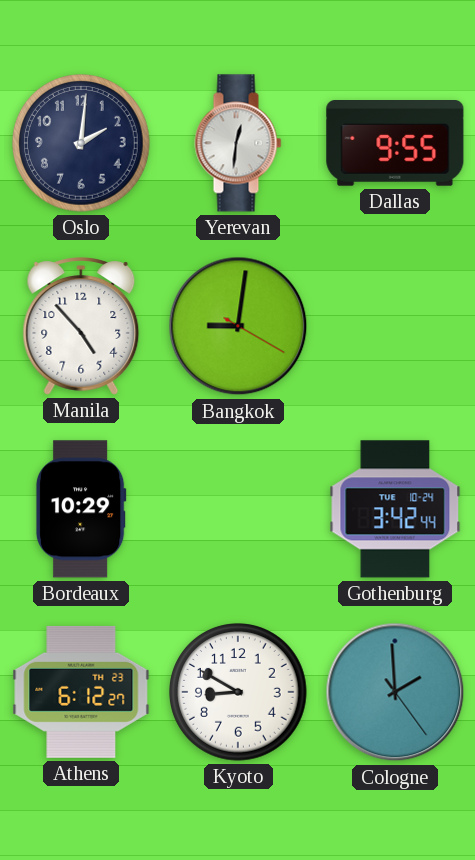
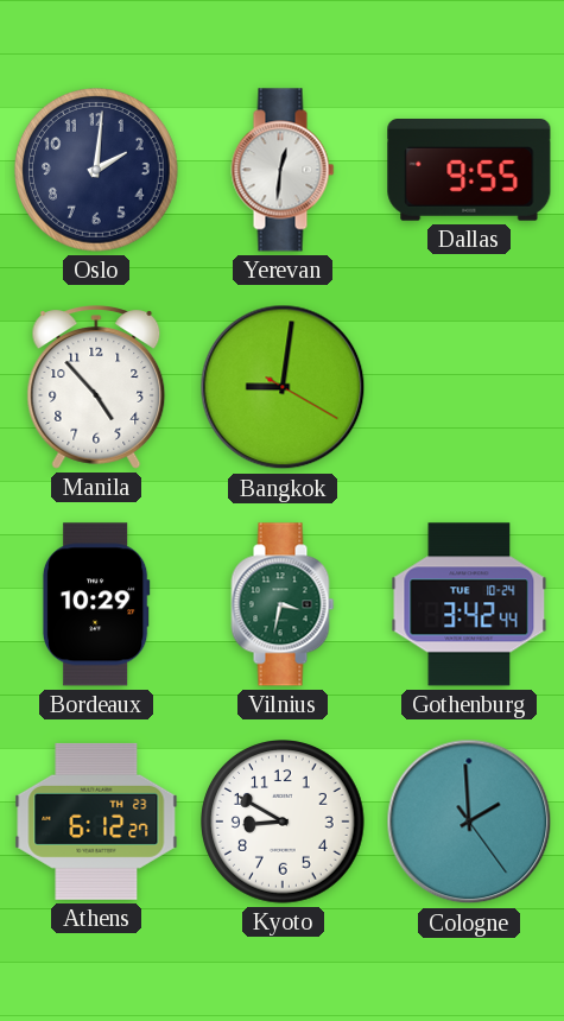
Vilnius: none -> 3:32
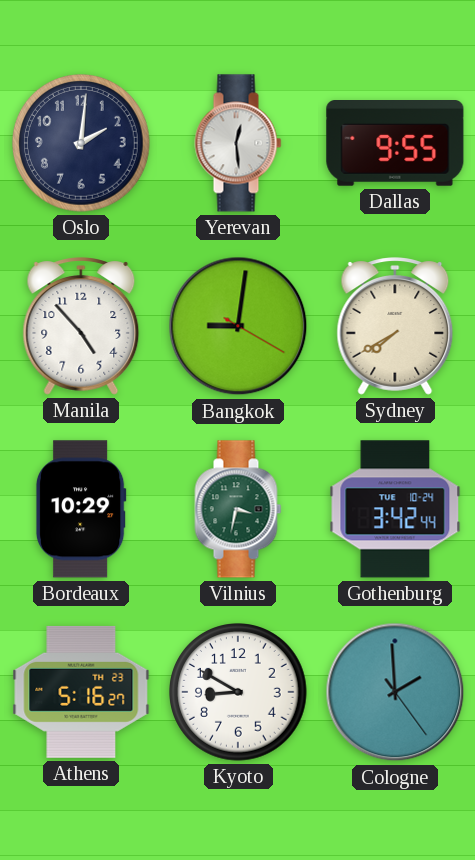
Yerevan: 12:31 -> 12:29
Sydney: none -> 7:40
Athens: 6:12 -> 5:16
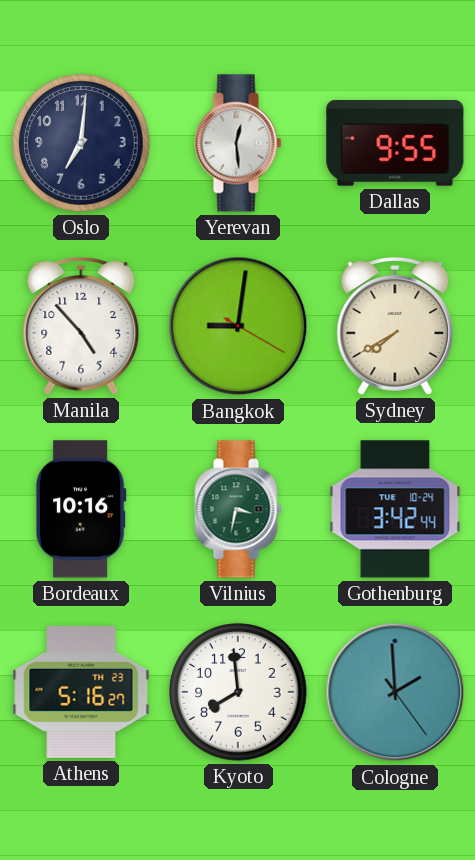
Oslo: 2:01 -> 7:01
Bordeaux: 10:29 -> 10:16
Kyoto: 8:50 -> 7:59
